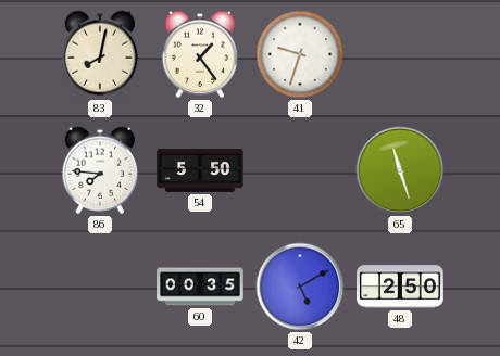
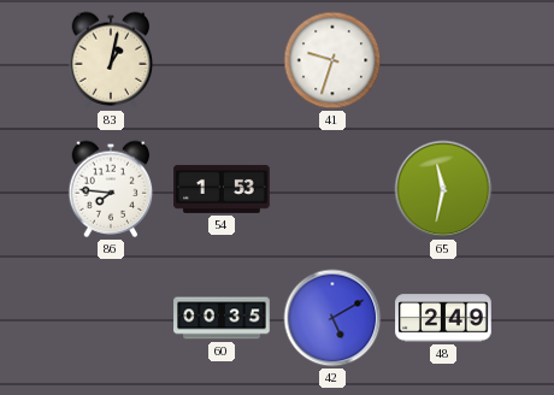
83: 8:02 -> 1:02
32: 1:24 -> none
54: 5:50 -> 1:53
65: 11:27 -> 11:32
48: 2:50 -> 2:49
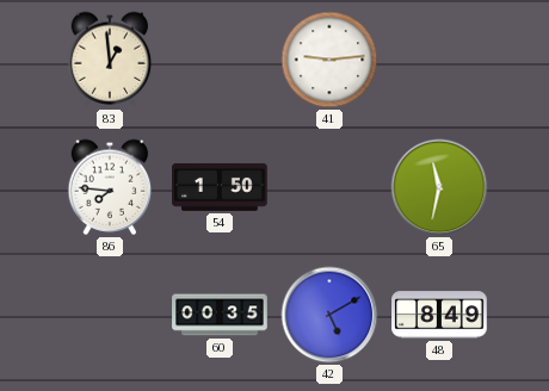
83: 1:02 -> 12:59
41: 9:33 -> 9:14
54: 1:53 -> 1:50
48: 2:49 -> 8:49
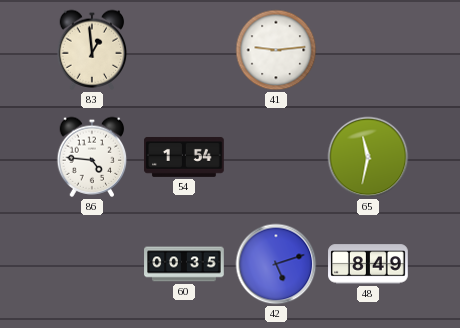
86: 7:46 -> 4:46
54: 1:50 -> 1:54
42: 5:10 -> 5:12
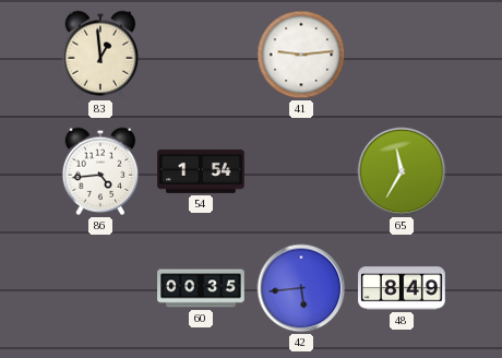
86: 4:46 -> 4:44
65: 11:32 -> 11:35
42: 5:12 -> 5:44
